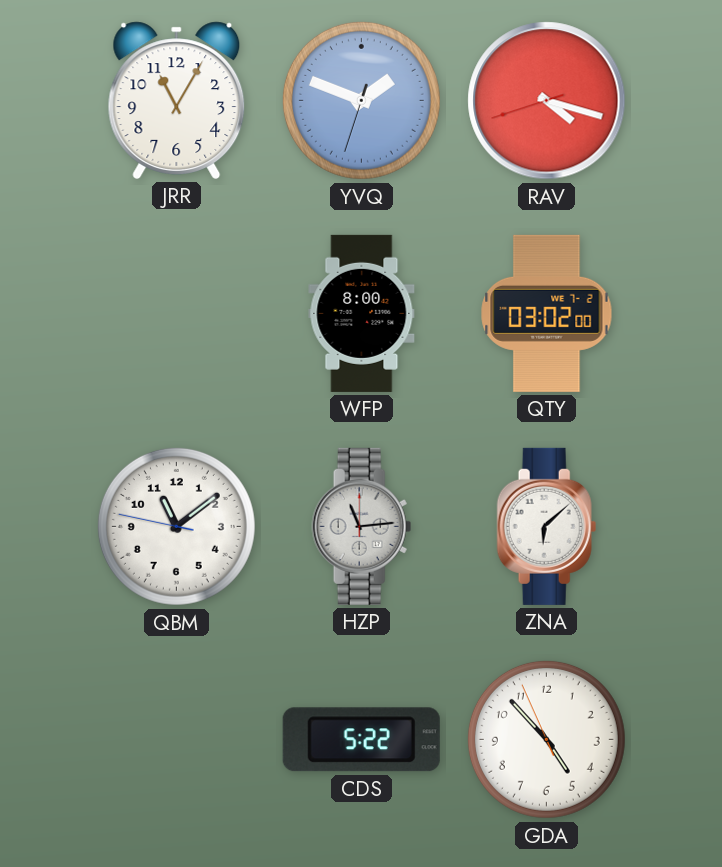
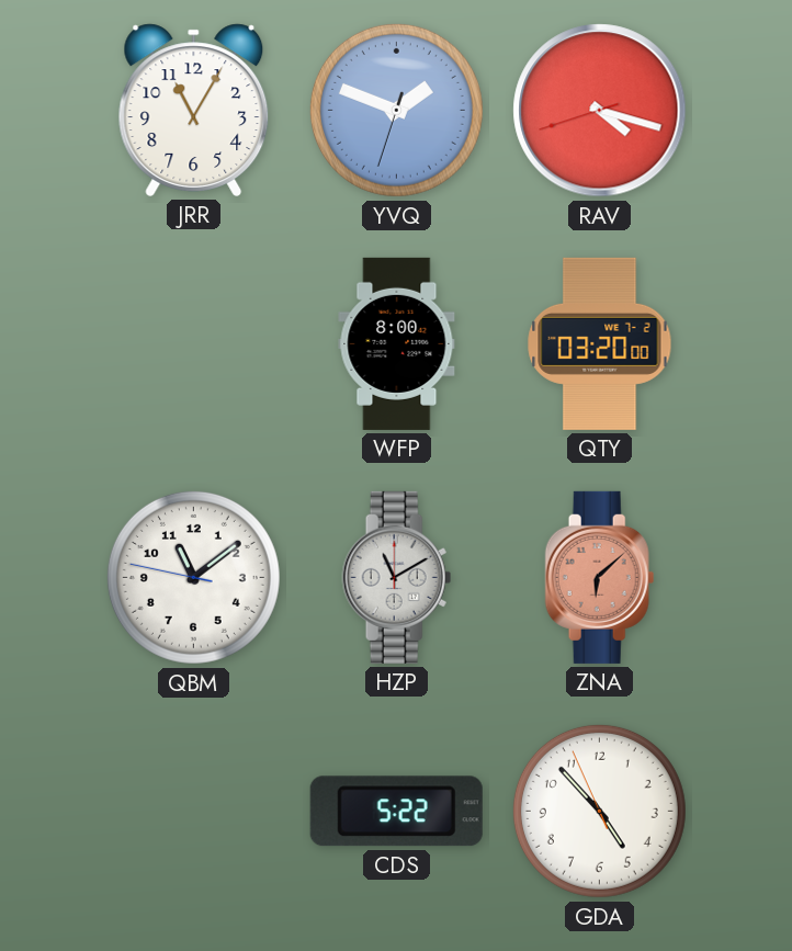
QTY: 03:02 -> 03:20
HZP: 11:14 -> 11:10
ZNA dial: white -> salmon
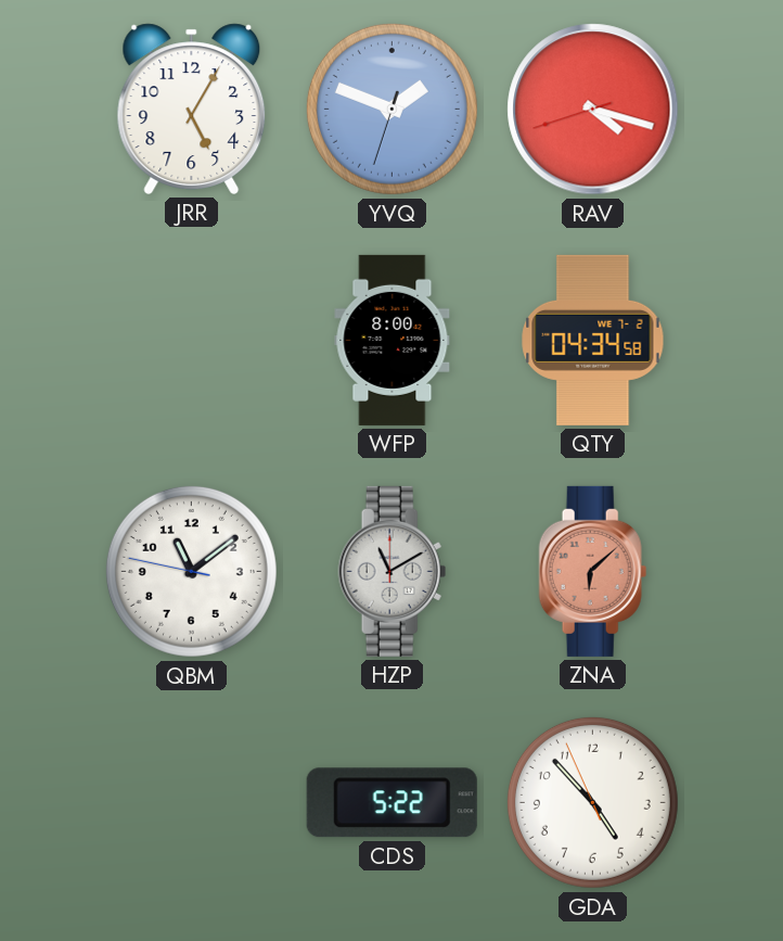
JRR: 11:05 -> 5:05
QTY: 03:20 -> 04:34
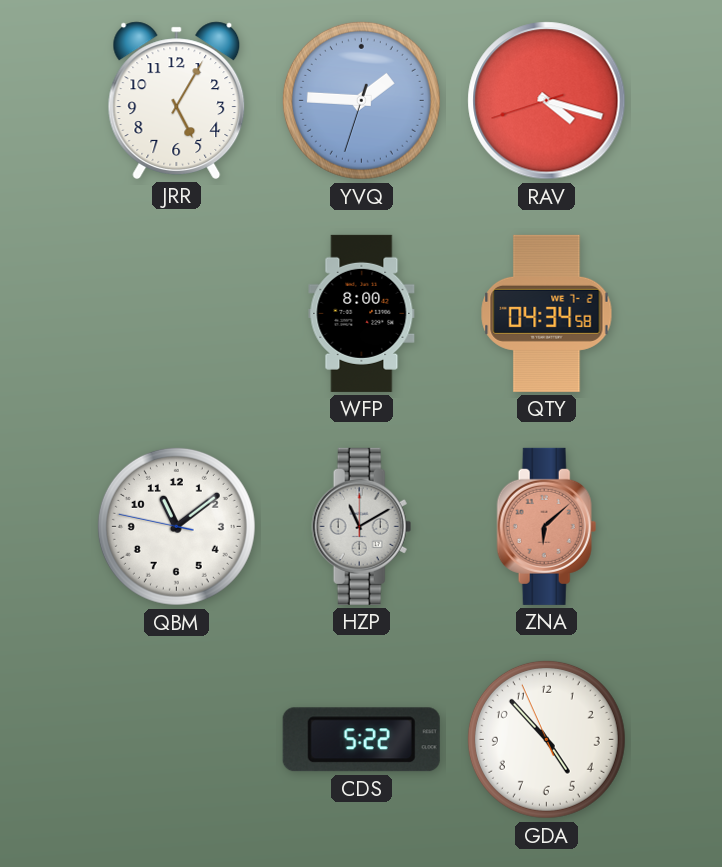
YVQ: 1:48 -> 1:45
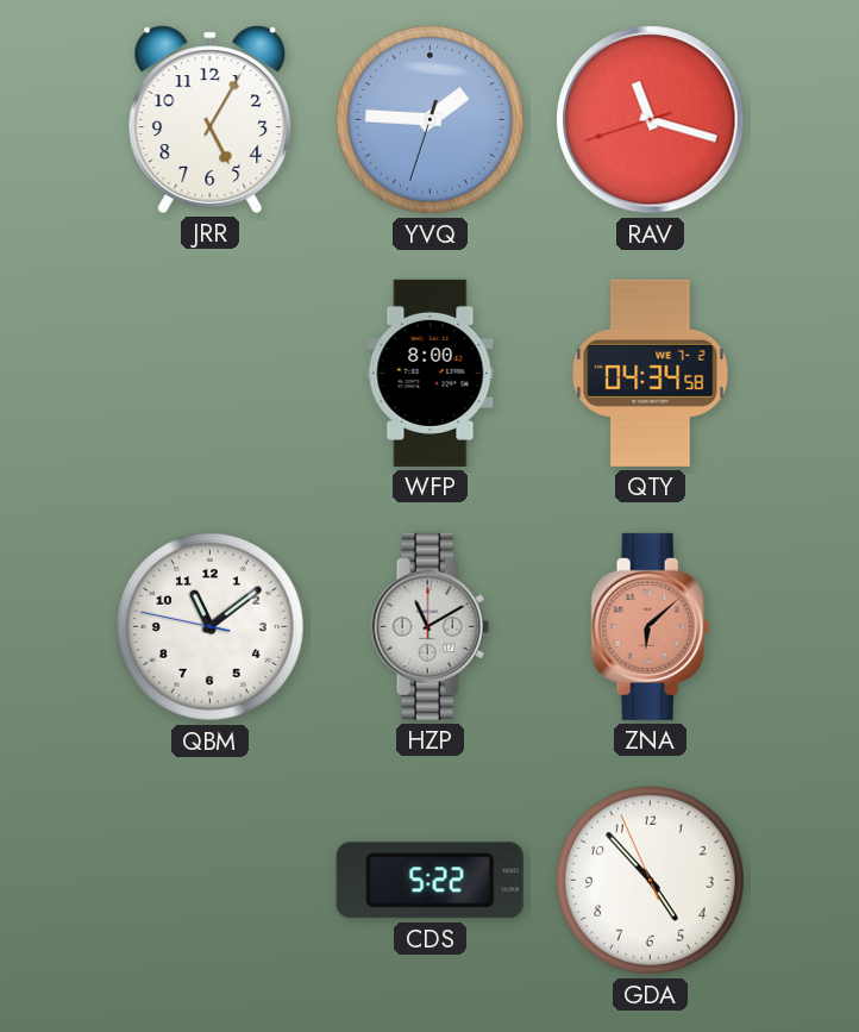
RAV: 4:17 -> 11:17
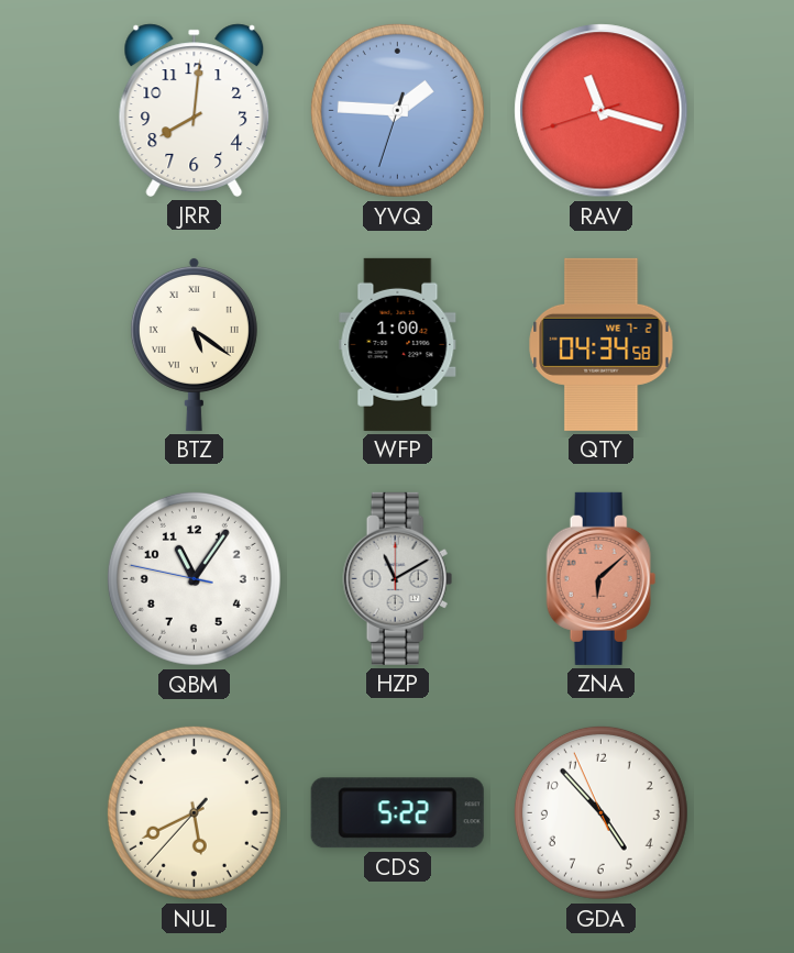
JRR: 5:05 -> 8:01
BTZ: none -> 5:21
WFP: 8:00 -> 1:00
QBM: 11:08 -> 11:05
NUL: none -> 5:40
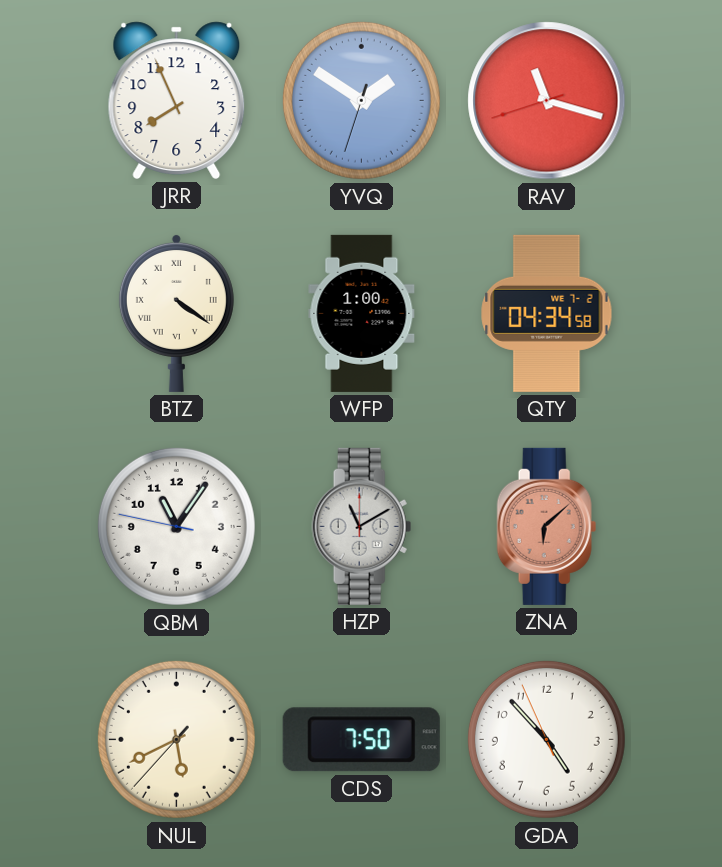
JRR: 8:01 -> 7:56
YVQ: 1:45 -> 1:50
BTZ: 5:21 -> 4:21
CDS: 5:22 -> 7:50
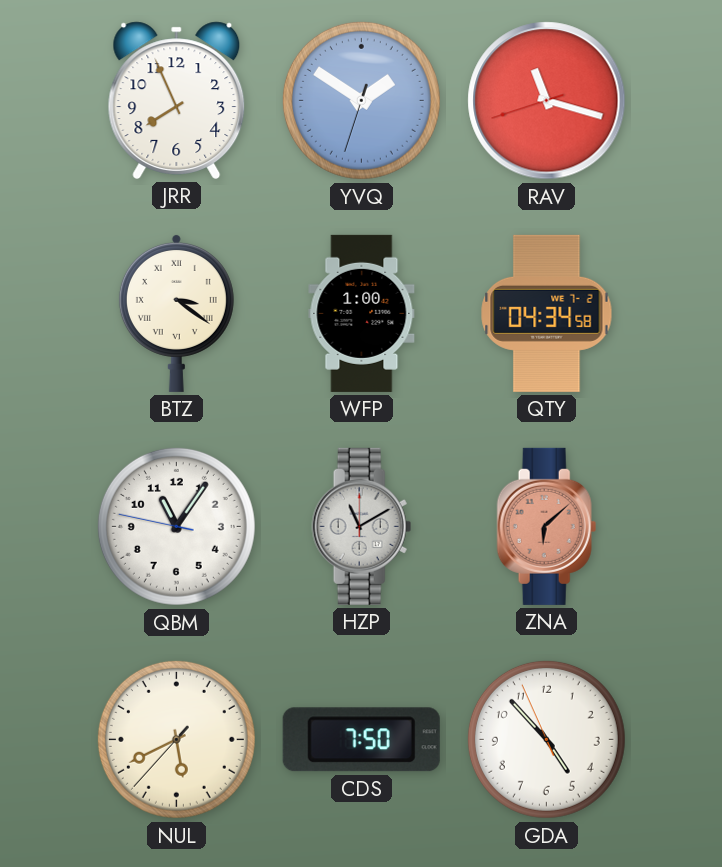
BTZ: 4:21 -> 3:21
